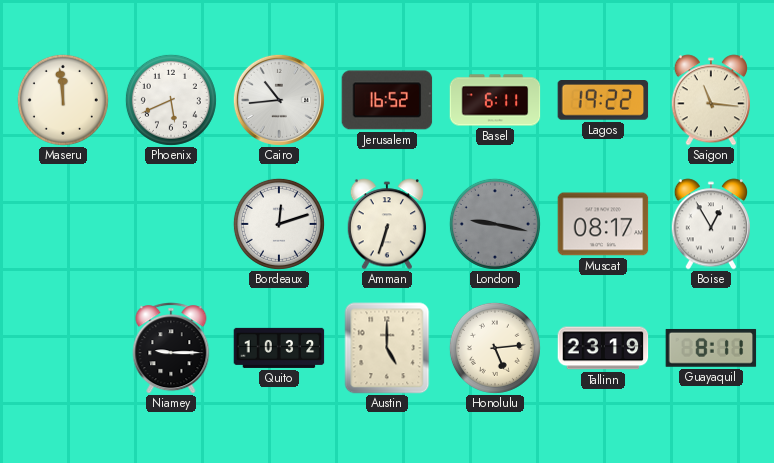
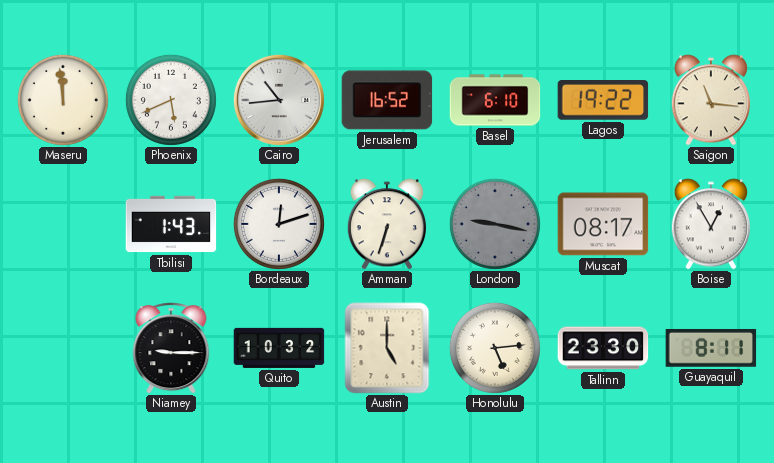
Basel: 6:11 -> 6:10
Tbilisi: none -> 1:43
Tallinn: 23:19 -> 23:30
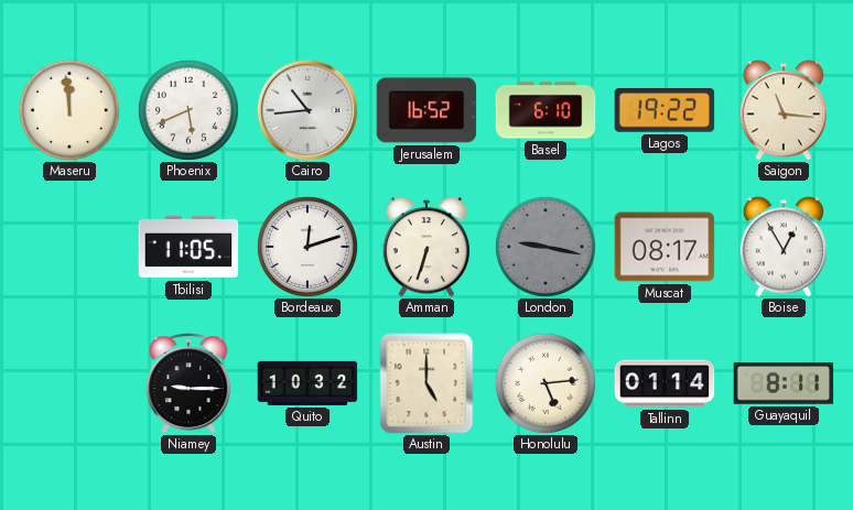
Tbilisi: 1:43 -> 11:05
Tallinn: 23:30 -> 01:14
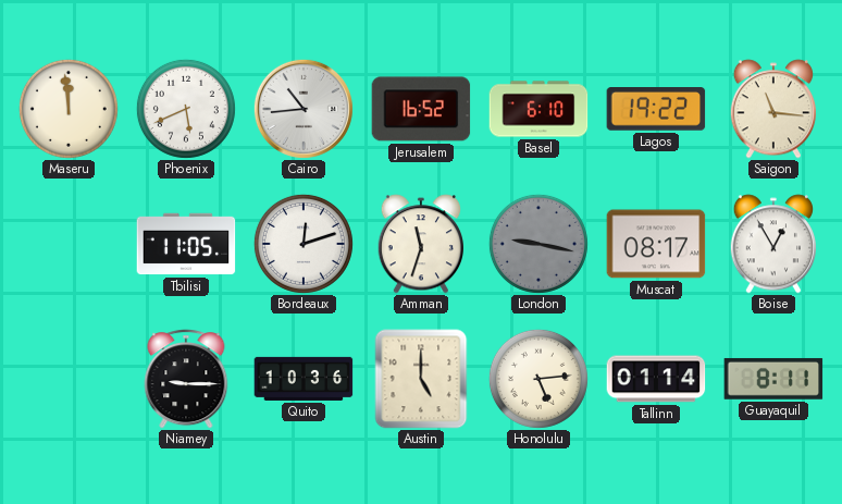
Amman: 6:33 -> 11:33
Quito: 10:32 -> 10:36
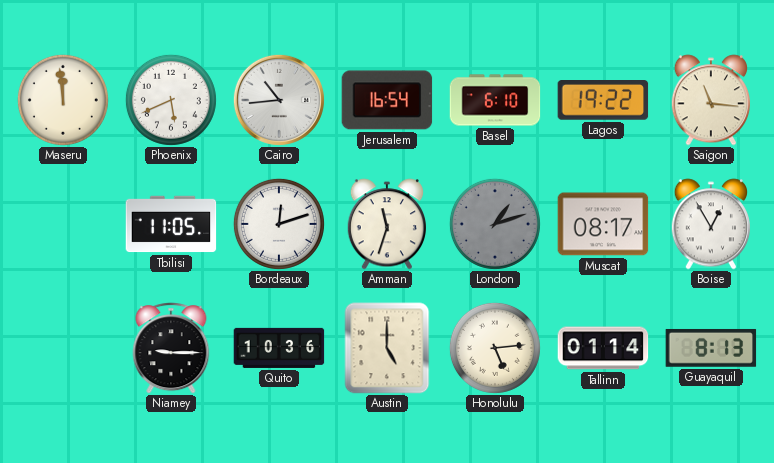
Jerusalem: 16:52 -> 16:54
London: 9:17 -> 1:12
Guayaquil: 8:11 -> 8:13
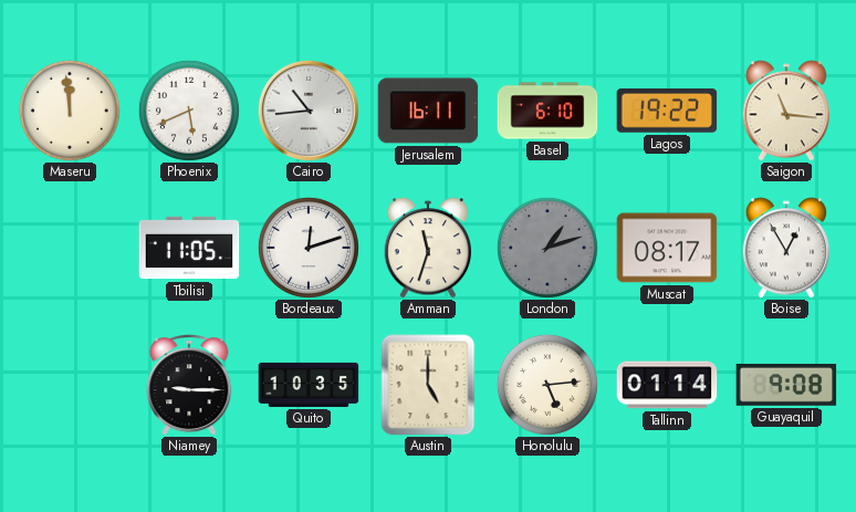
Jerusalem: 16:54 -> 16:11
Quito: 10:36 -> 10:35
Guayaquil: 8:13 -> 9:08
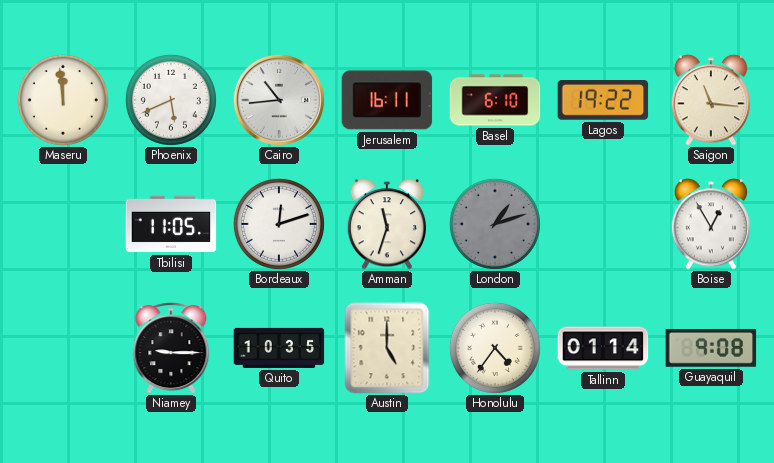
Muscat: 08:17 -> none
Honolulu: 5:14 -> 4:36
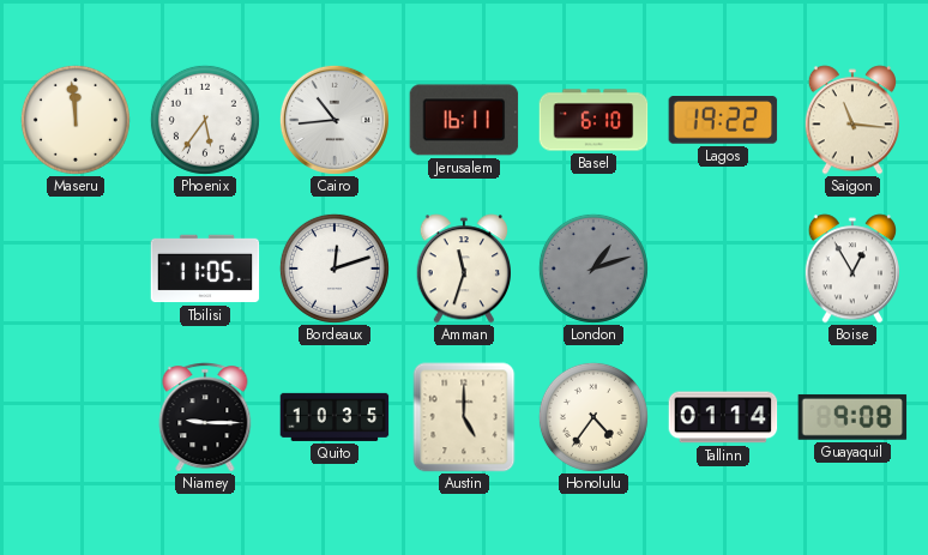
Phoenix: 5:41 -> 5:36
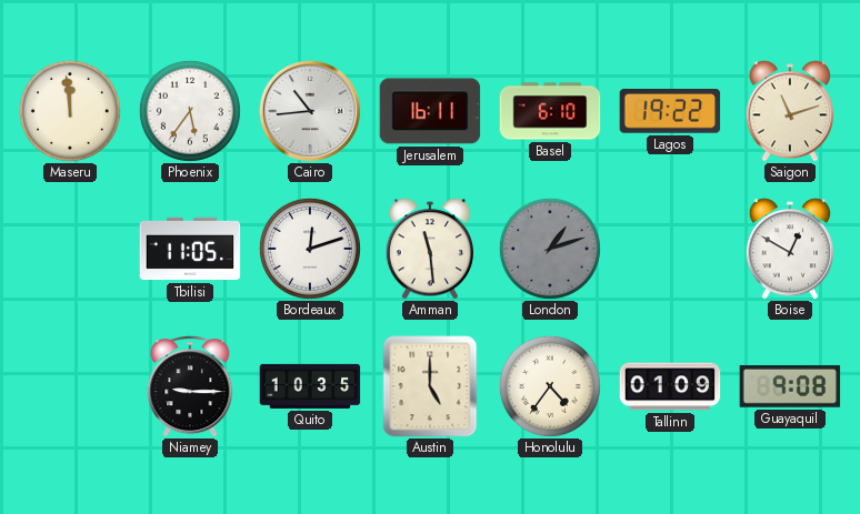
Saigon: 11:16 -> 11:12
Amman: 11:33 -> 11:29
Boise: 12:55 -> 12:50
Tallinn: 01:14 -> 01:09
